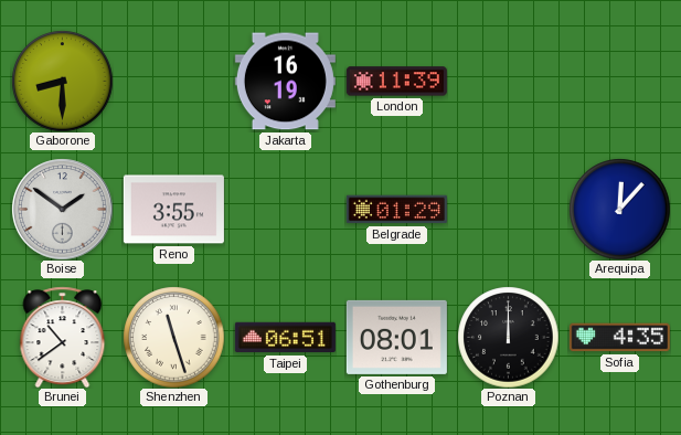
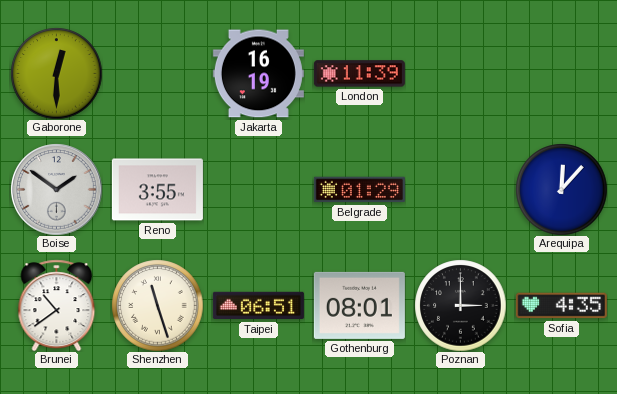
Gaborone: 8:30 -> 12:30
Poznan: 12:00 -> 3:00
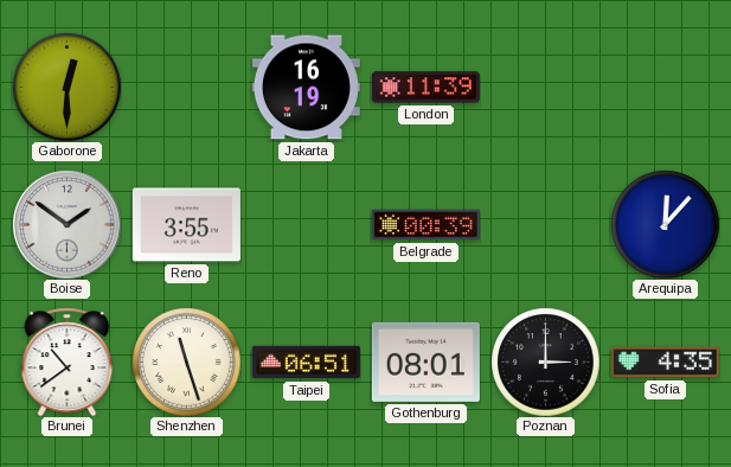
Belgrade: 01:29 -> 00:39
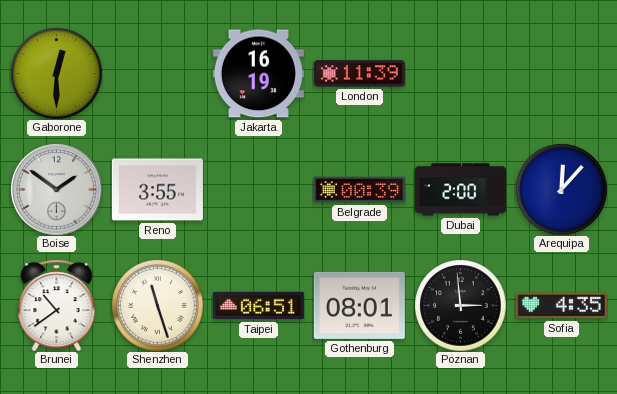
Dubai: none -> 2:00
Poznan: 3:00 -> 2:59
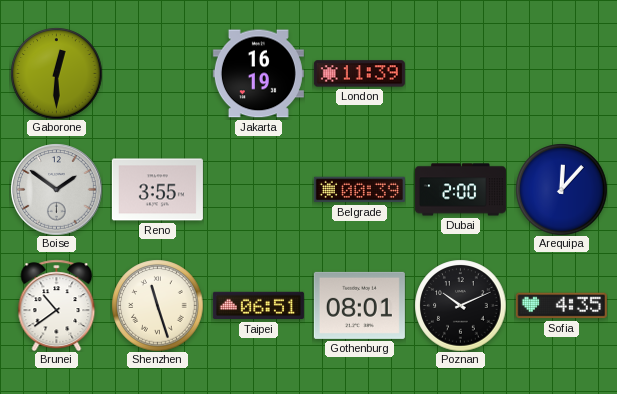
Poznan: 2:59 -> 10:11
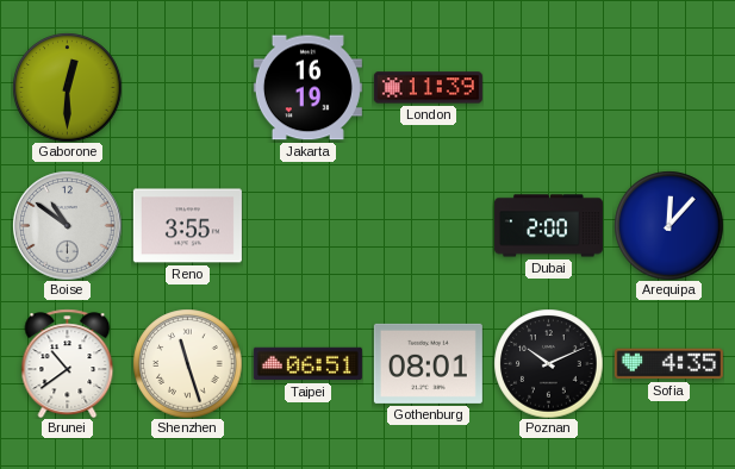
Boise: 1:51 -> 10:51
Belgrade: 00:39 -> none
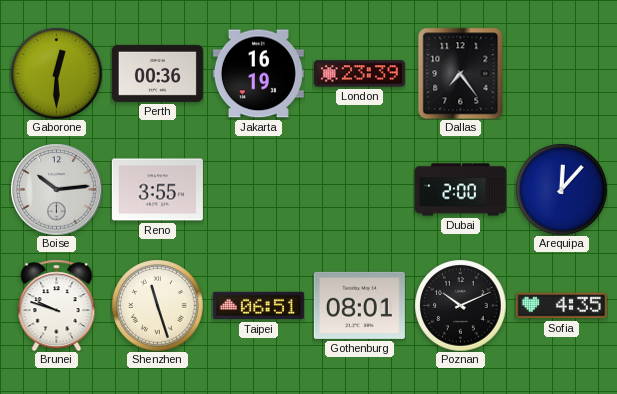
Perth: none -> 00:36
London: 11:39 -> 23:39
Dallas: none -> 7:24
Boise: 10:51 -> 10:14
Brunei: 10:39 -> 9:48
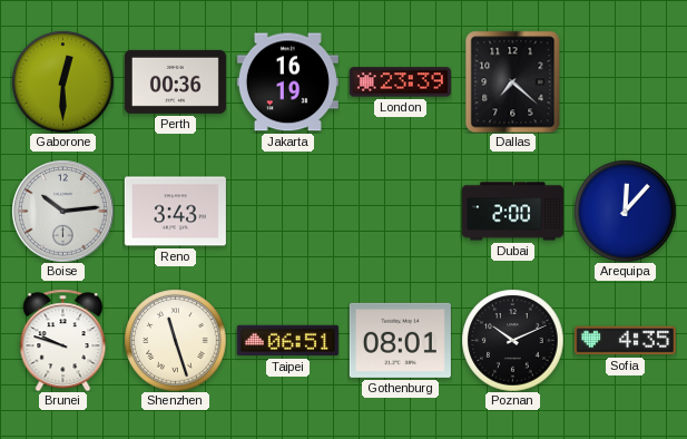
Dallas: 7:24 -> 7:22
Reno: 3:55 -> 3:43
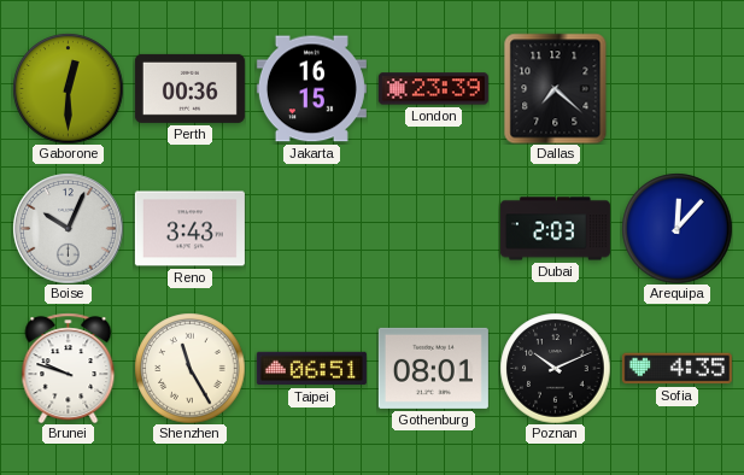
Jakarta: 16:19 -> 16:15
Boise: 10:14 -> 10:04
Dubai: 2:00 -> 2:03
Shenzhen: 11:27 -> 11:25
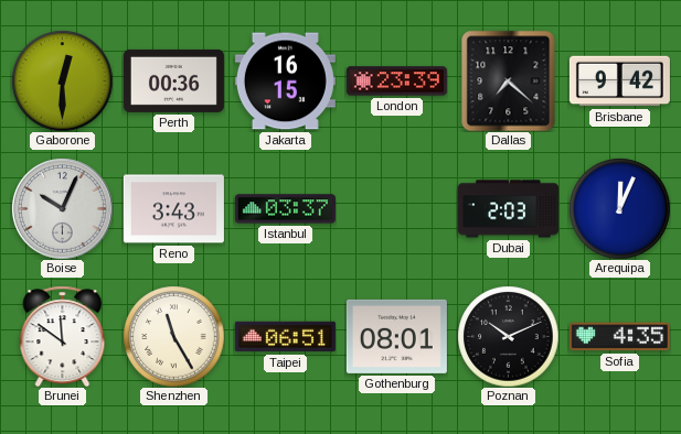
Brisbane: none -> 9:42
Istanbul: none -> 03:37
Arequipa: 12:07 -> 12:04
Brunei: 9:48 -> 11:51
